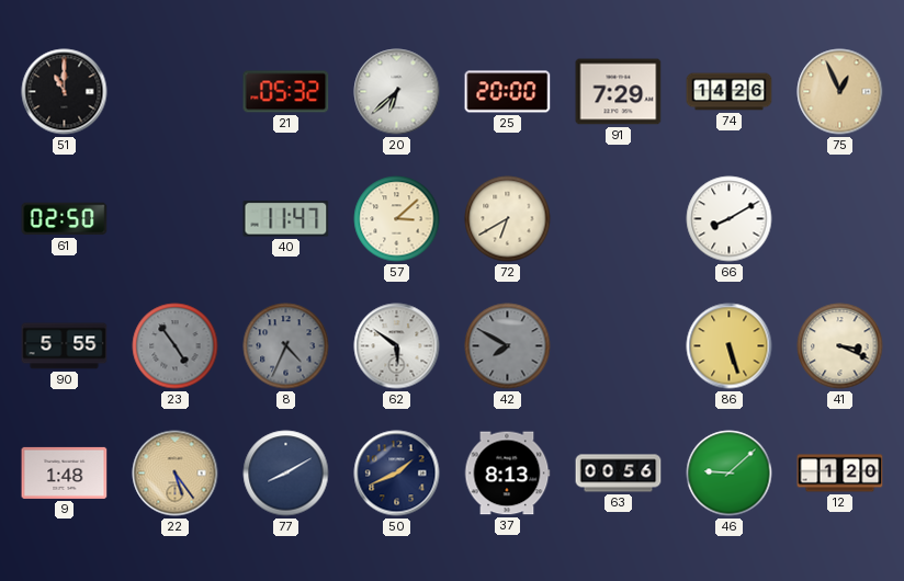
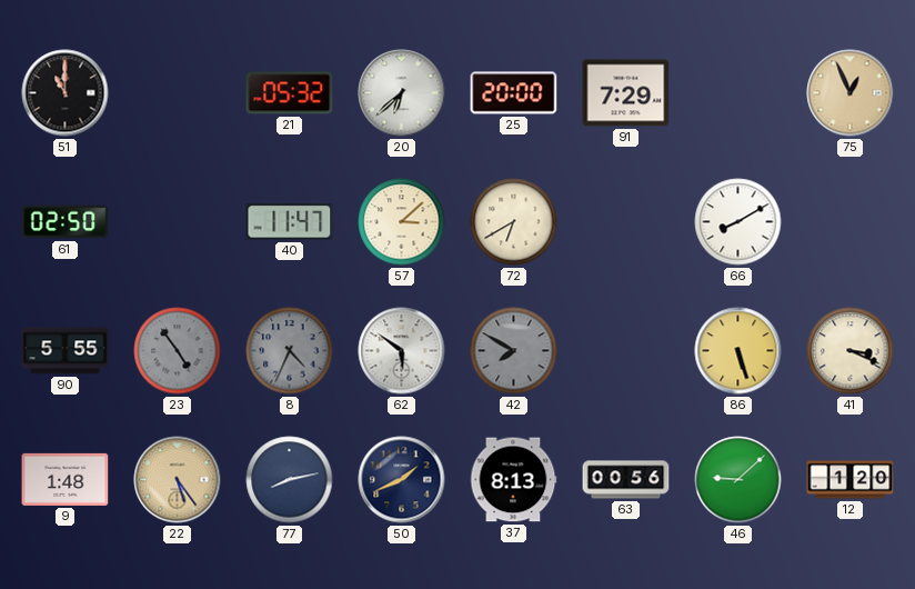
74: 14:26 -> none
77: 8:10 -> 8:13
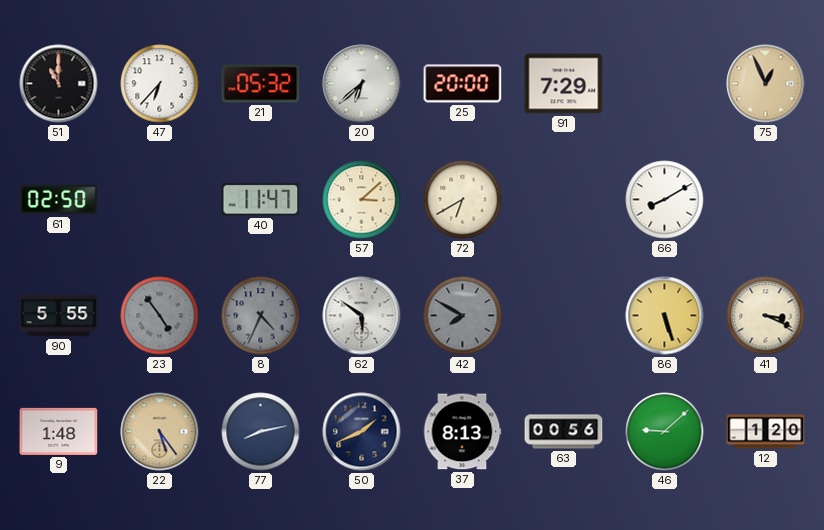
47: none -> 6:37
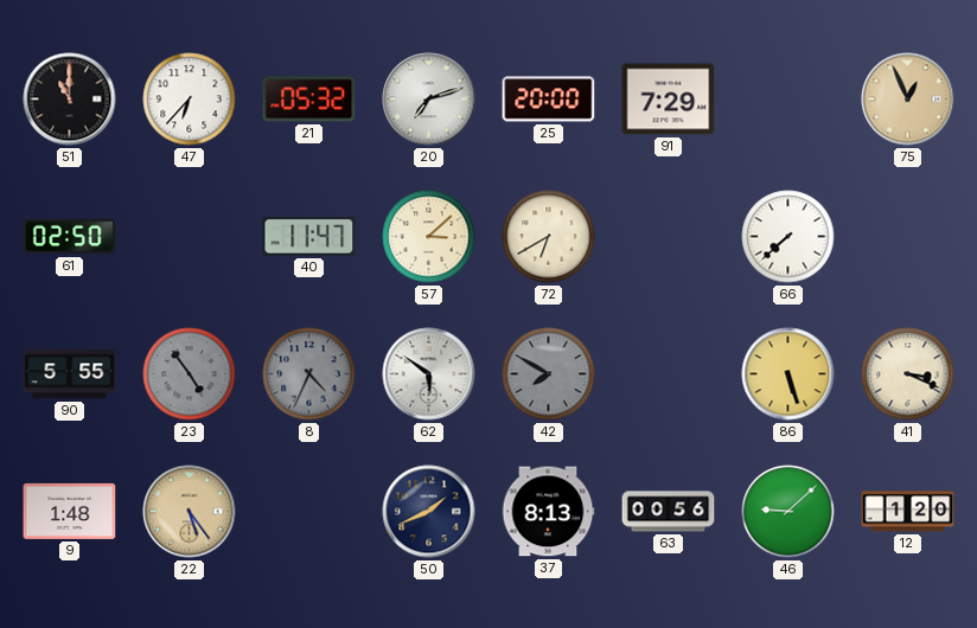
20: 6:38 -> 7:12
66: 8:10 -> 7:38
77: 8:13 -> none
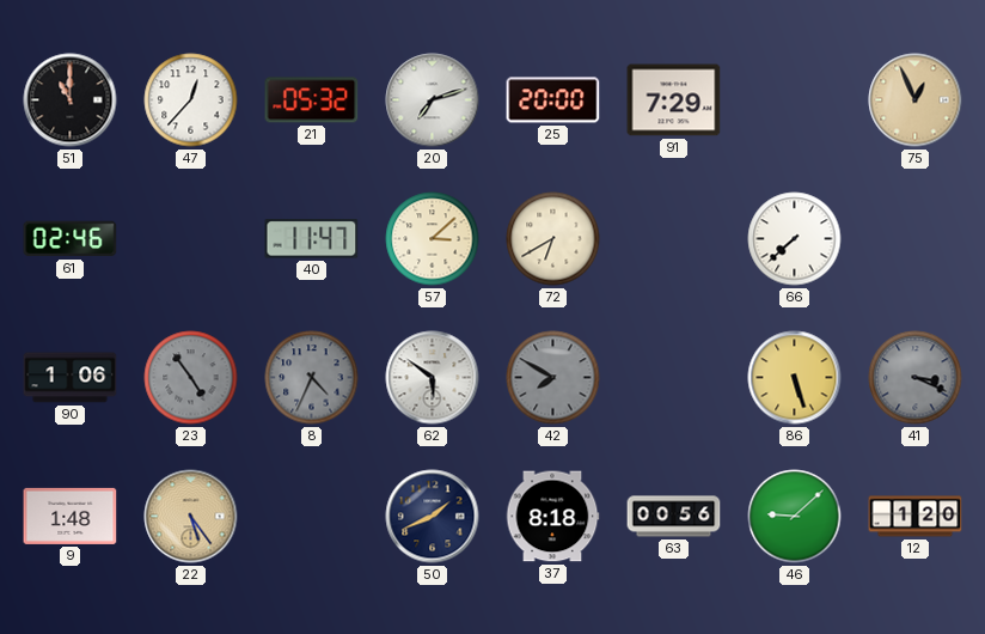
47: 6:37 -> 12:37
61: 02:50 -> 02:46
90: 5:55 -> 1:06
41 dial: cream -> grey
37: 8:13 -> 8:18
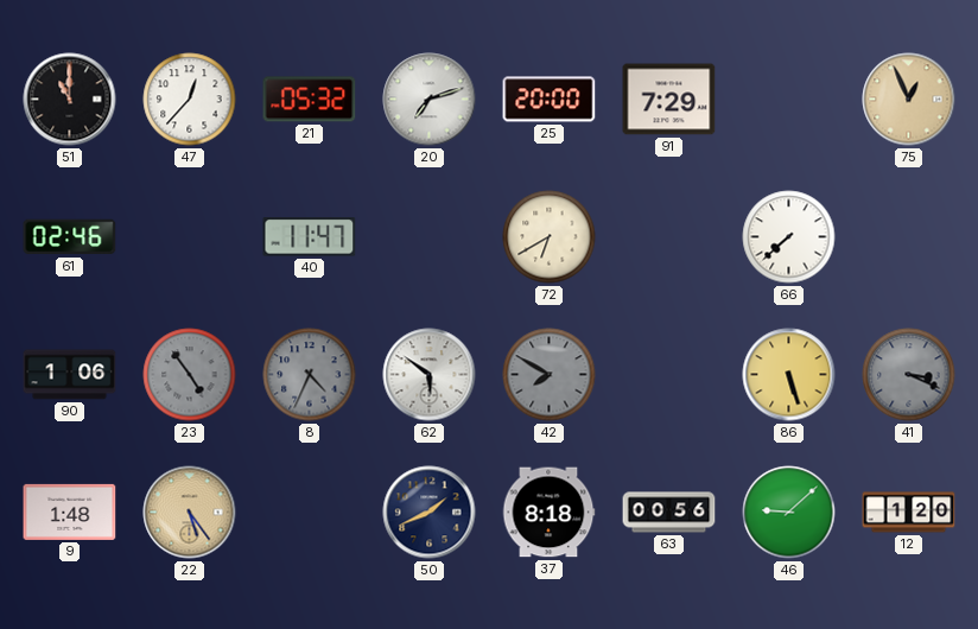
57: 3:08 -> none
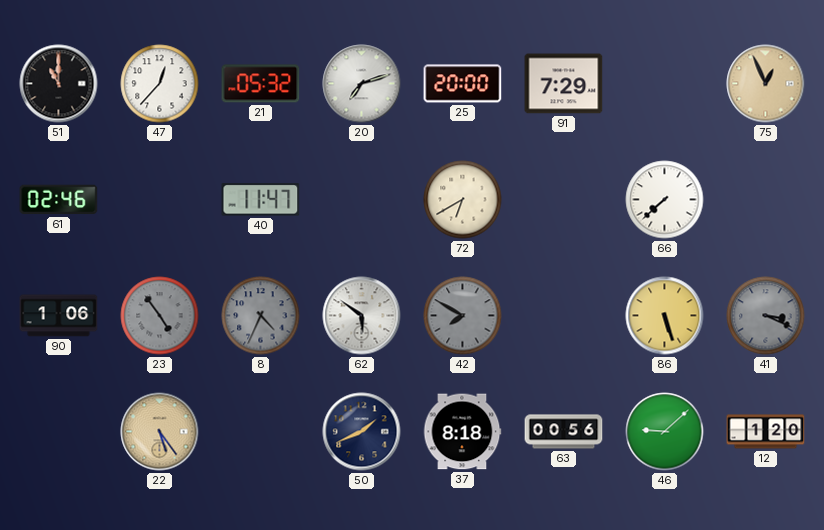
9: 1:48 -> none
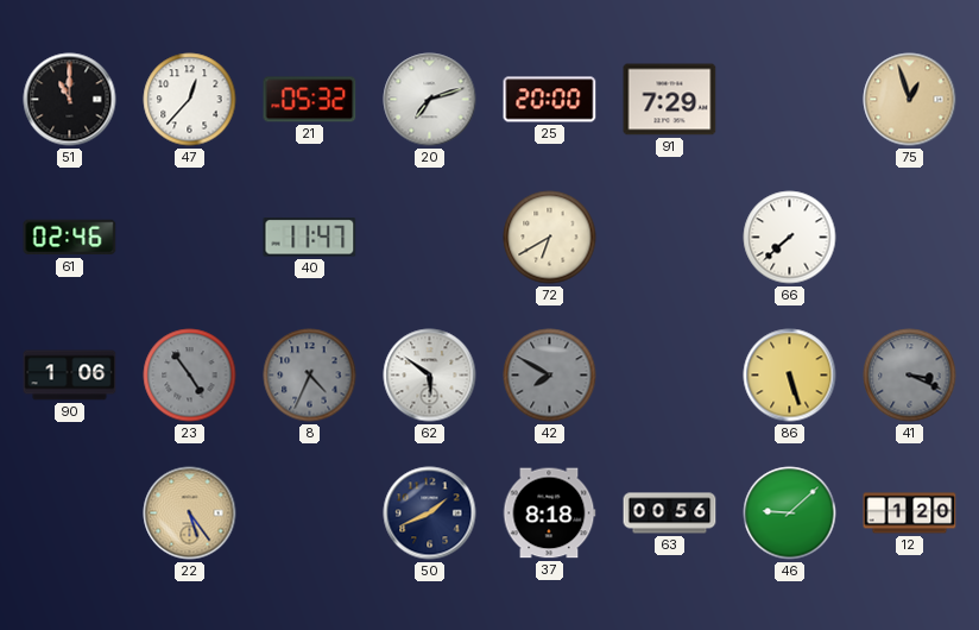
75: 12:56 -> 12:57
